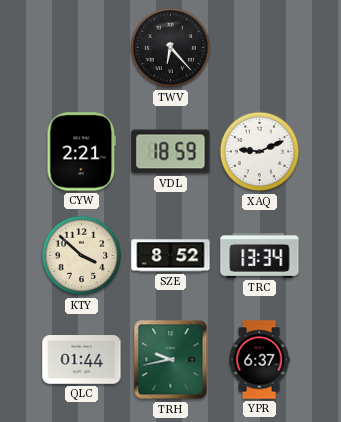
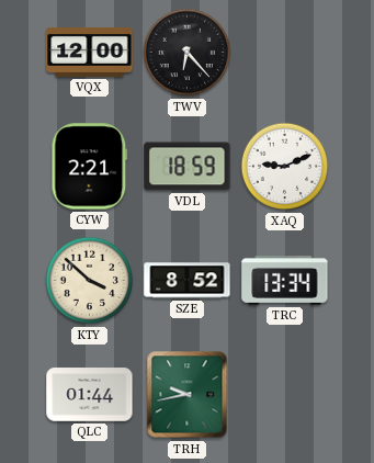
VQX: none -> 12:00
YPR: 6:37 -> none
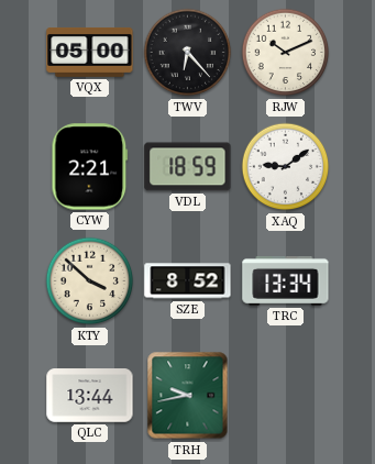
VQX: 12:00 -> 05:00
RJW: none -> 10:11
XAQ: 9:11 -> 9:09
QLC: 01:44 -> 13:44
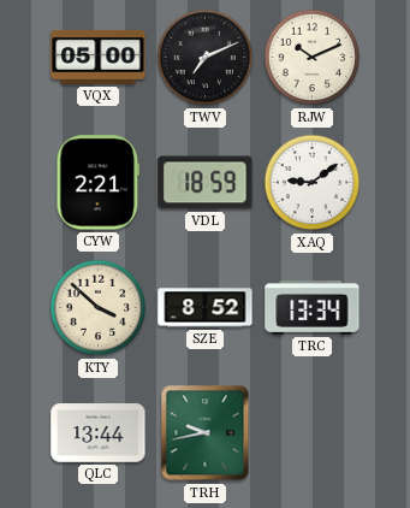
TWV: 6:23 -> 7:11
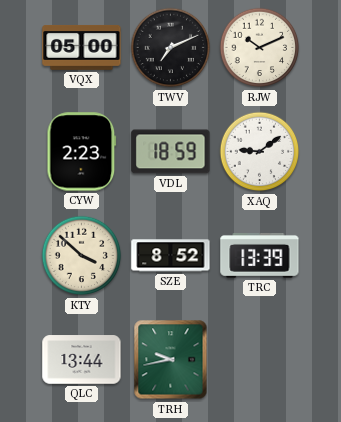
CYW: 2:21 -> 2:23
TRC: 13:34 -> 13:39
